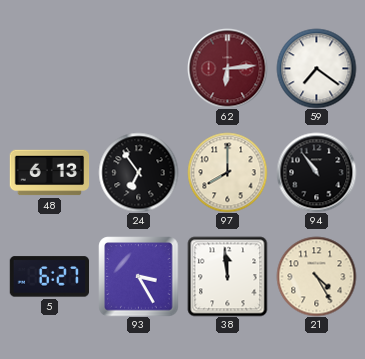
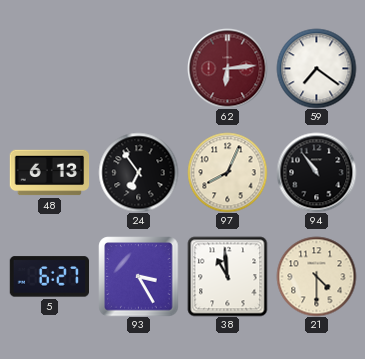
97: 8:00 -> 8:04
38: 11:59 -> 10:59
21: 4:25 -> 4:30
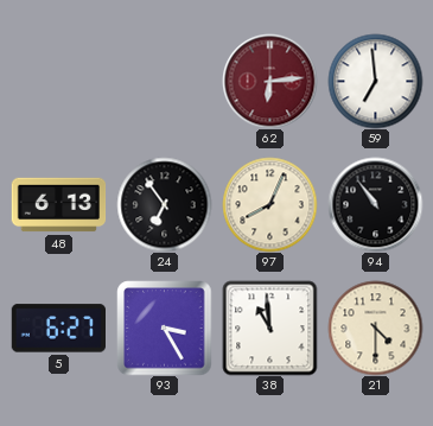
59: 7:21 -> 6:59
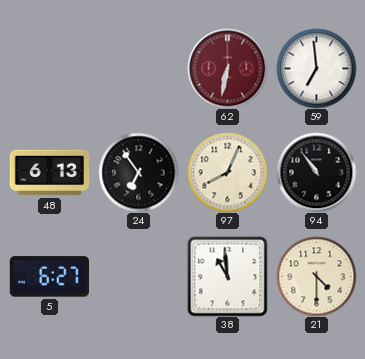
62: 6:14 -> 6:32
93: 3:25 -> none
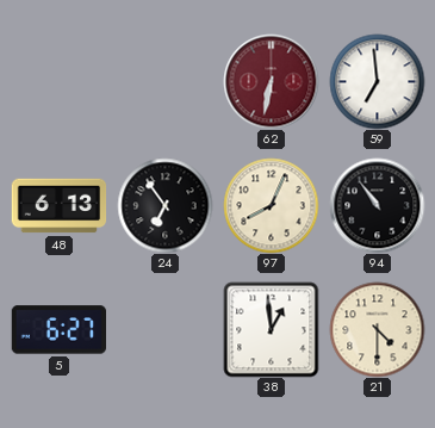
38: 10:59 -> 12:59
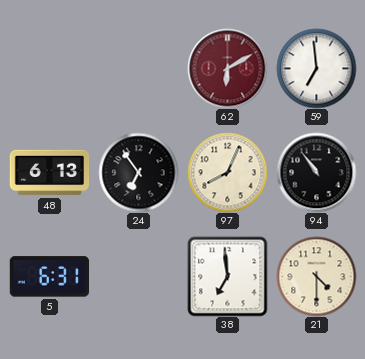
62: 6:32 -> 6:10
5: 6:27 -> 6:31
38: 12:59 -> 6:59
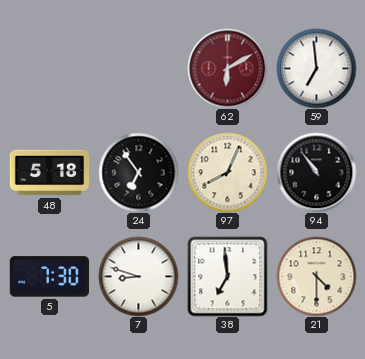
48: 6:13 -> 5:18
5: 6:31 -> 7:30
7: none -> 8:48
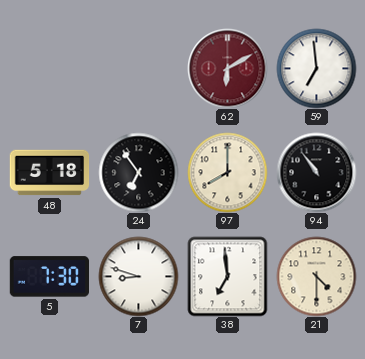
97: 8:04 -> 8:00
